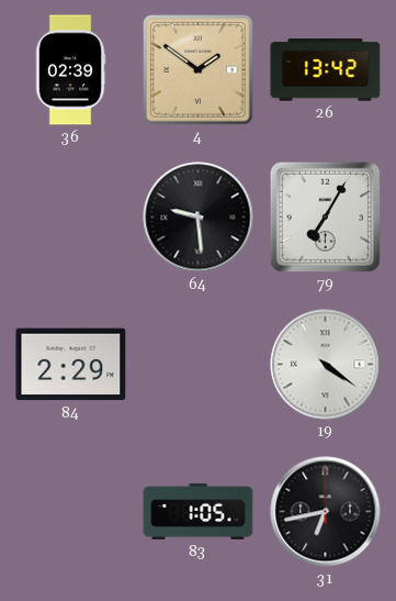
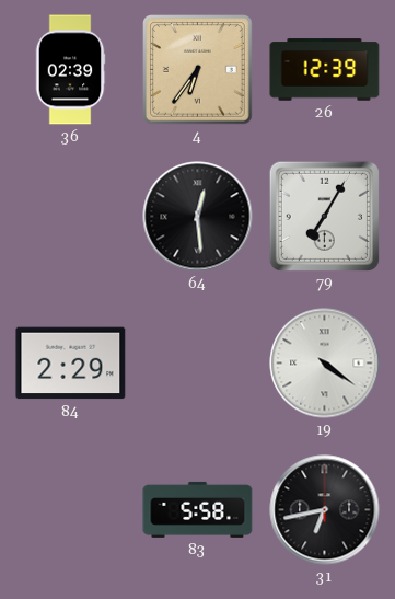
4: 1:51 -> 6:36
26: 13:42 -> 12:39
64: 9:29 -> 12:29
83: 1:05 -> 5:58
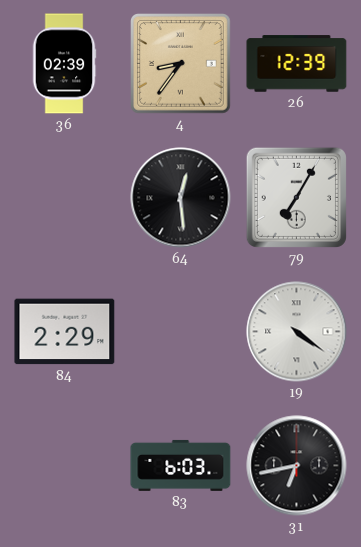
4: 6:36 -> 8:36
83: 5:58 -> 6:03
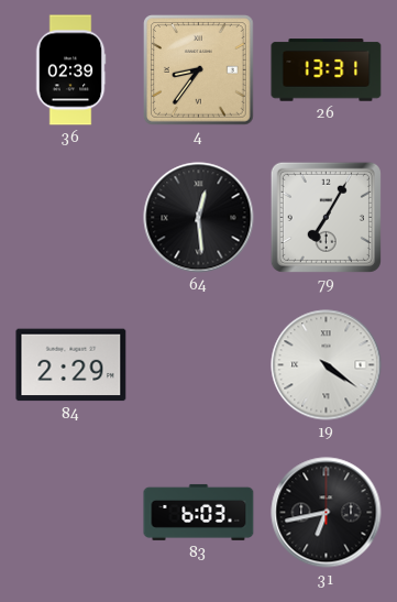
26: 12:39 -> 13:31
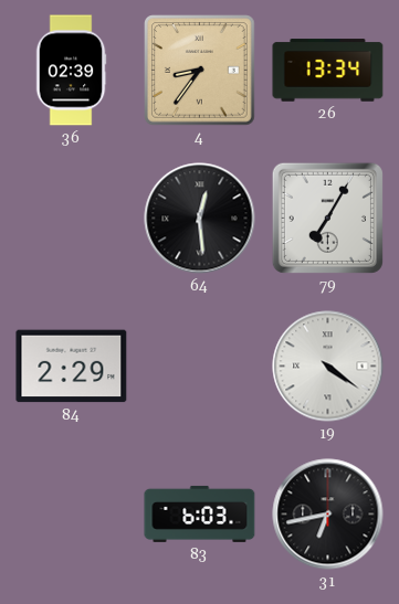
26: 13:31 -> 13:34
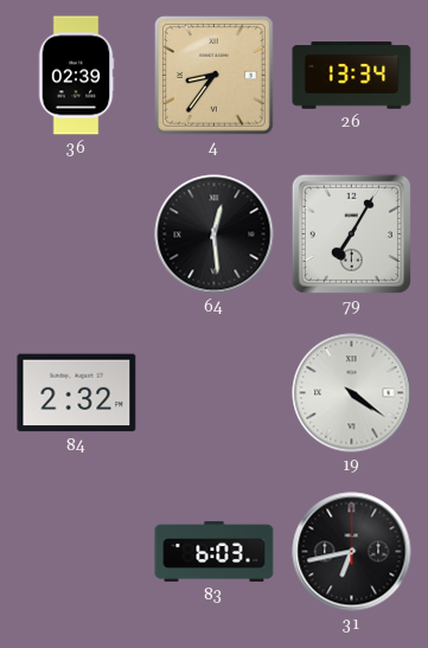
84: 2:29 -> 2:32
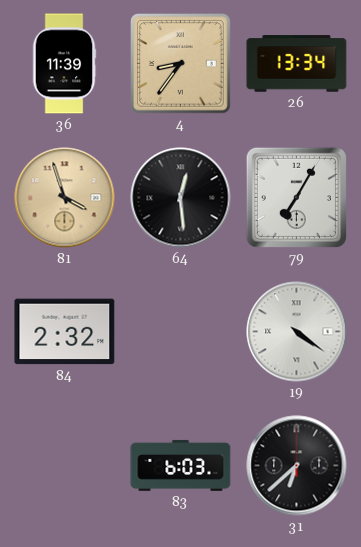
36: 02:39 -> 11:39
81: none -> 3:57
31: 6:43 -> 6:38
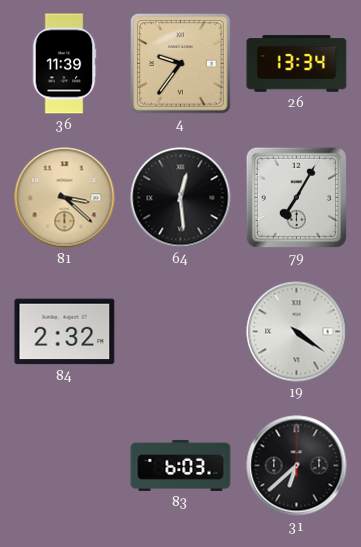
4: 8:36 -> 9:36
81: 3:57 -> 3:22
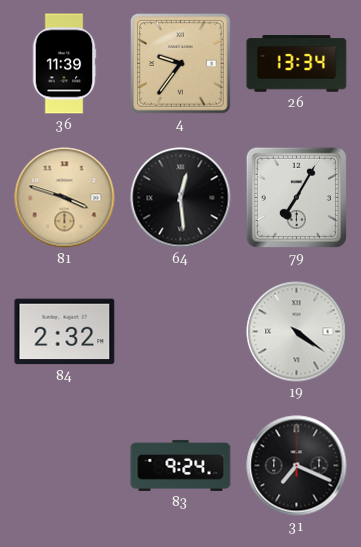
81: 3:22 -> 3:48
83: 6:03 -> 9:24
31: 6:38 -> 7:19
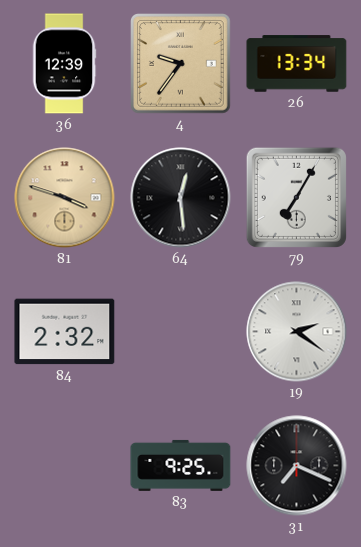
36: 11:39 -> 12:39
19: 4:21 -> 2:21
83: 9:24 -> 9:25
